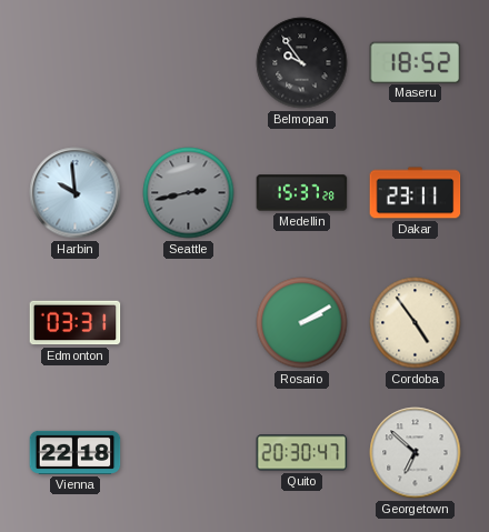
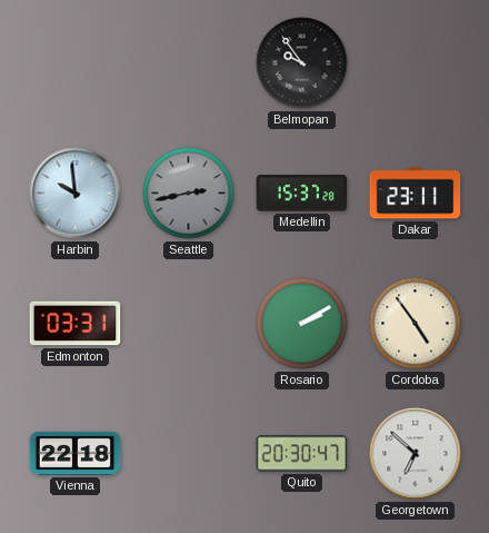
Maseru: 18:52 -> none
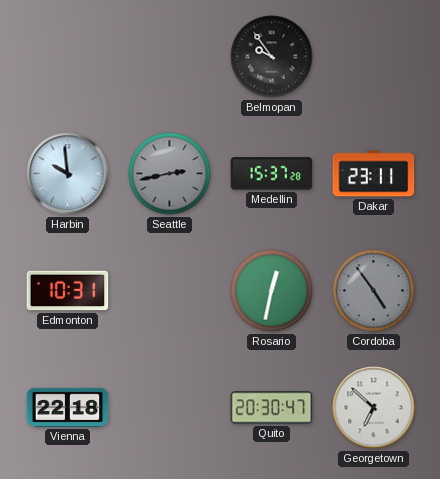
Edmonton: 03:31 -> 10:31
Rosario: 2:10 -> 12:32
Cordoba dial: cream -> grey
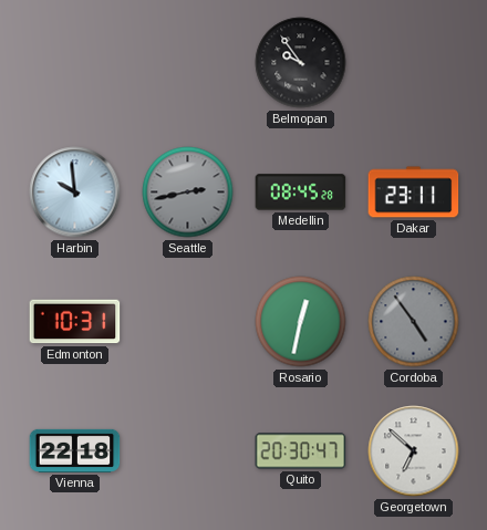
Medellin: 15:37 -> 08:45
